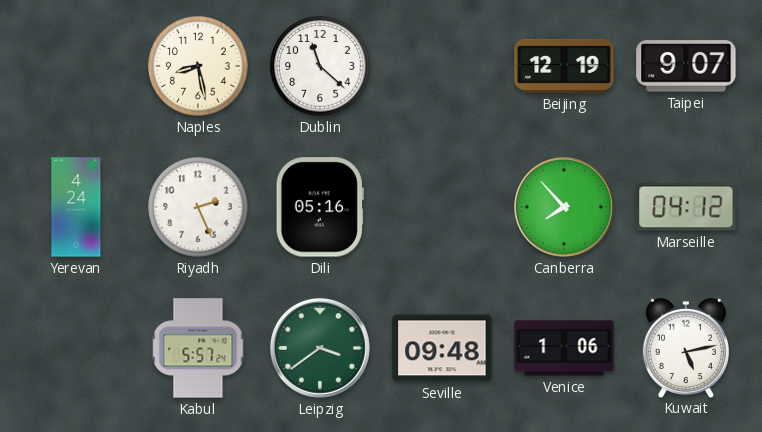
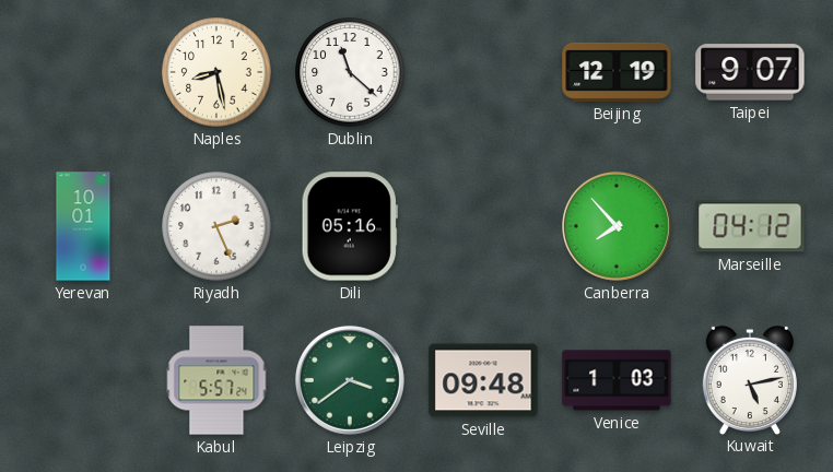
Yerevan: 4:24 -> 10:01
Venice: 1:06 -> 1:03
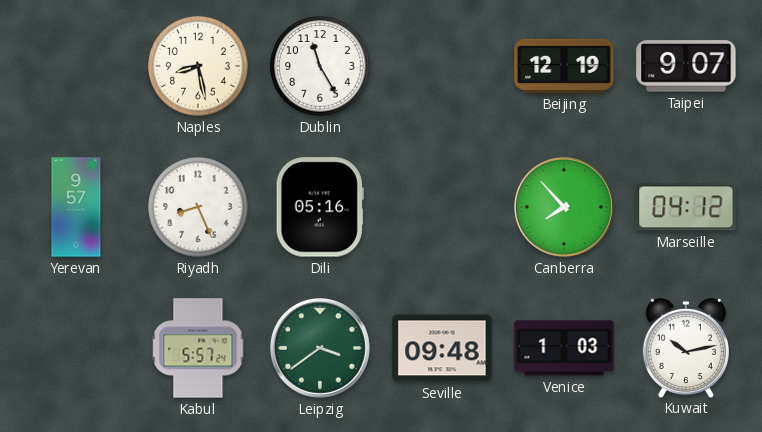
Dublin: 11:22 -> 11:25
Yerevan: 10:01 -> 9:57
Riyadh: 2:26 -> 8:26
Kuwait: 5:13 -> 10:13
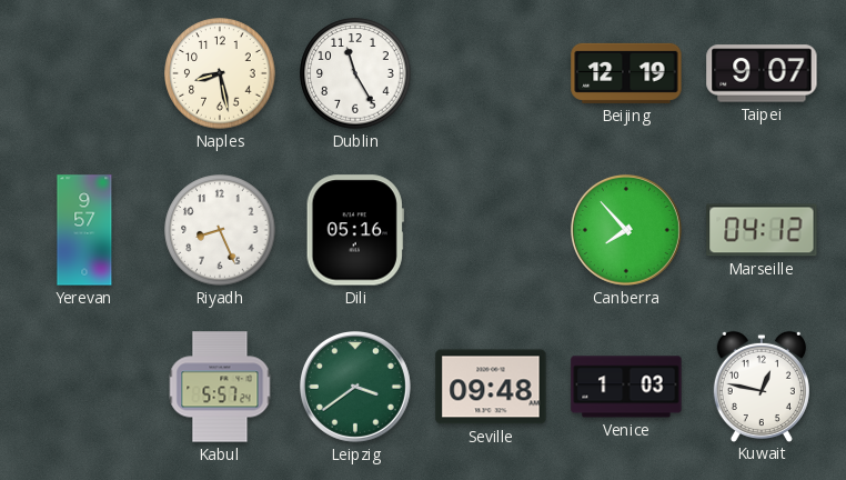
Kuwait: 10:13 -> 12:47
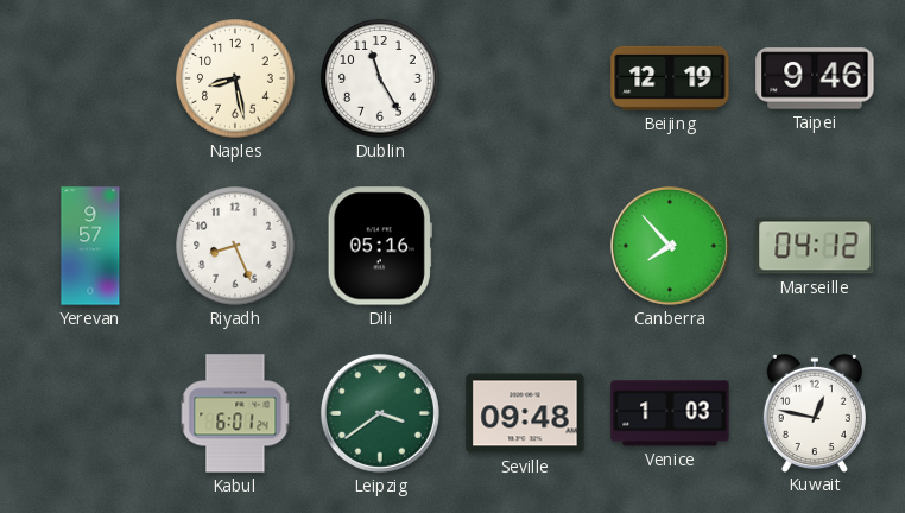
Taipei: 9:07 -> 9:46
Kabul: 5:57 -> 6:01
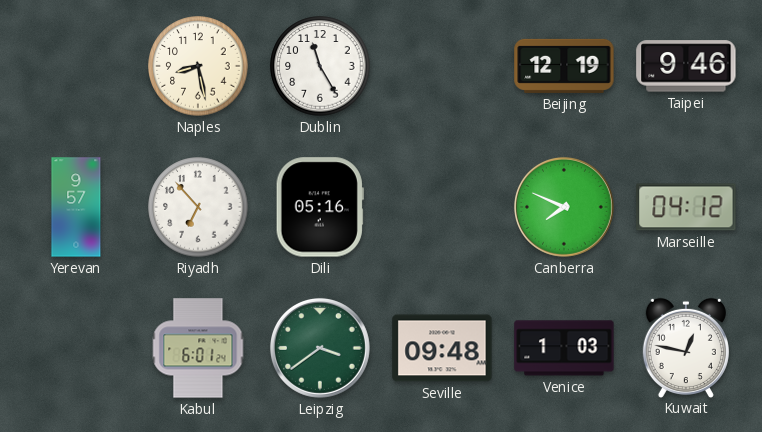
Riyadh: 8:26 -> 6:53
Canberra: 7:53 -> 7:49
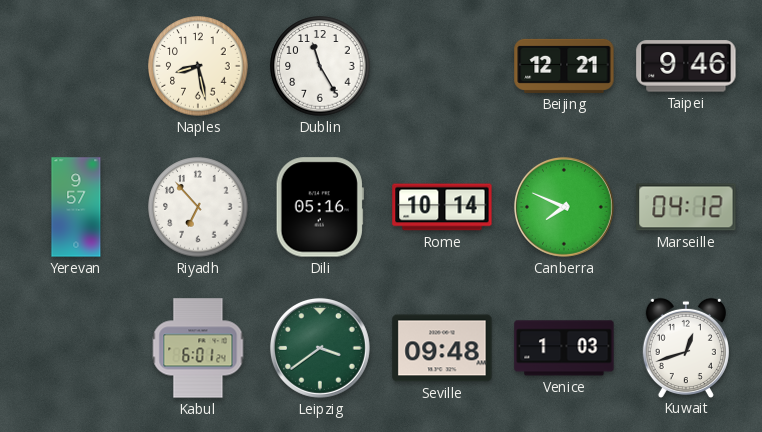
Beijing: 12:19 -> 12:21
Rome: none -> 10:14
Kuwait: 12:47 -> 12:42
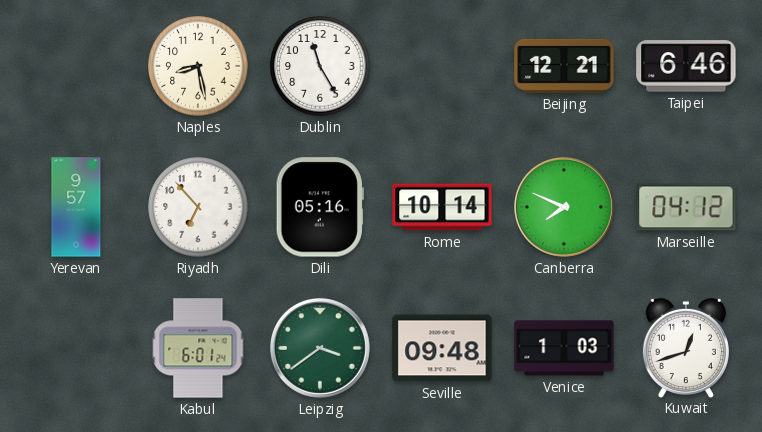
Taipei: 9:46 -> 6:46
